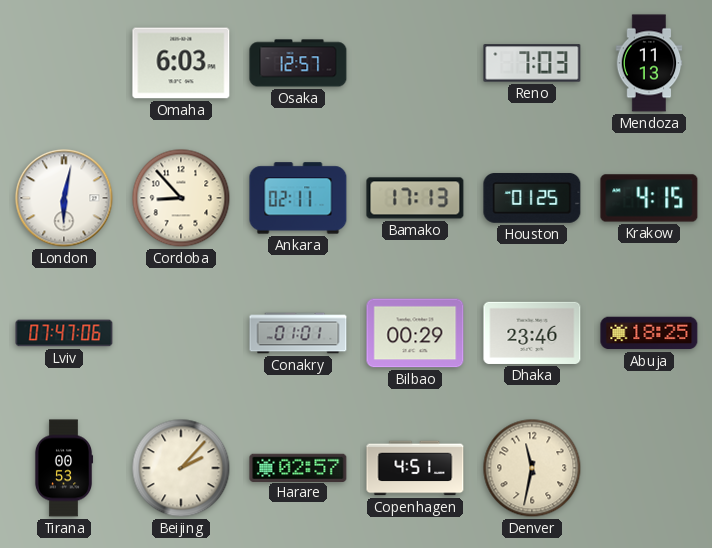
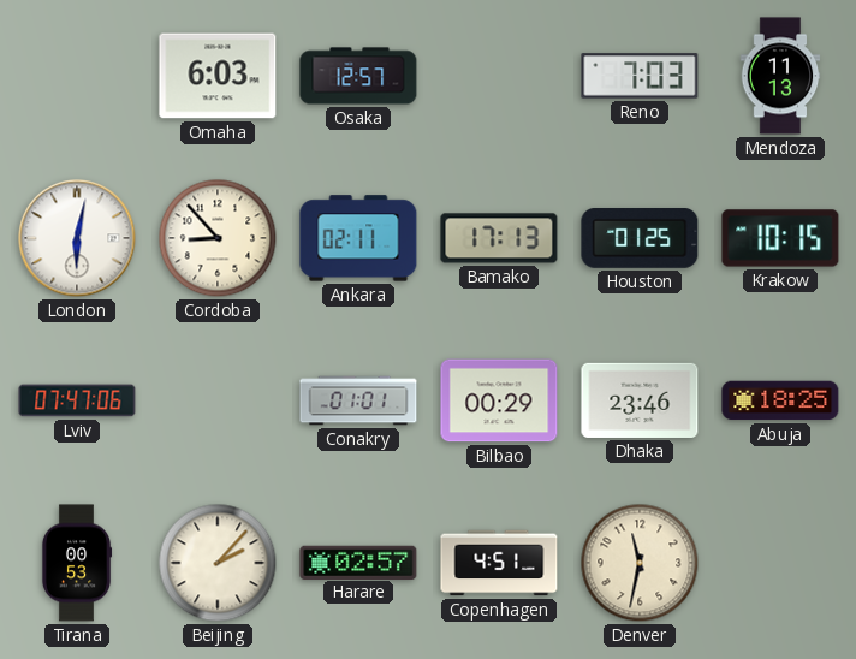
Krakow: 4:15 -> 10:15
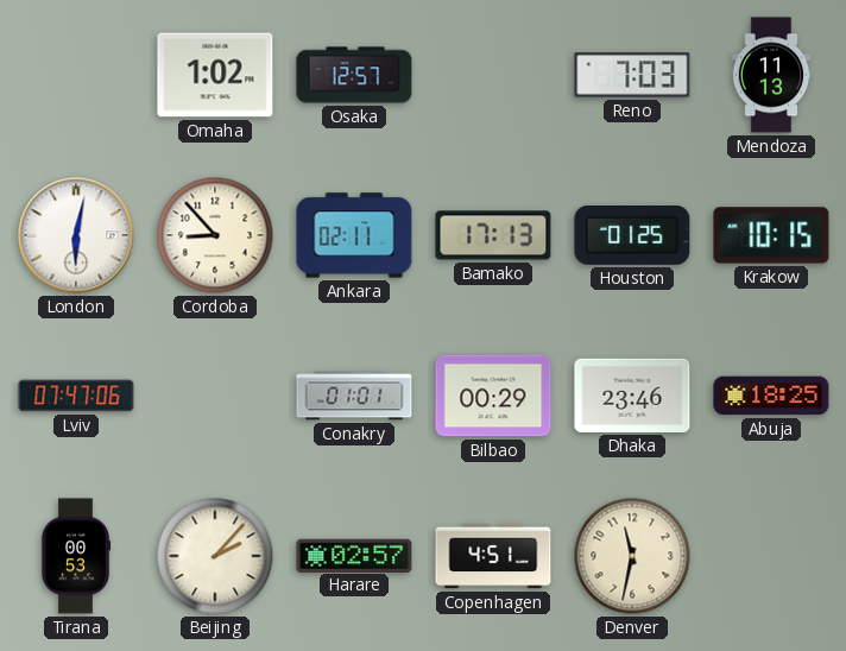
Omaha: 6:03 -> 1:02
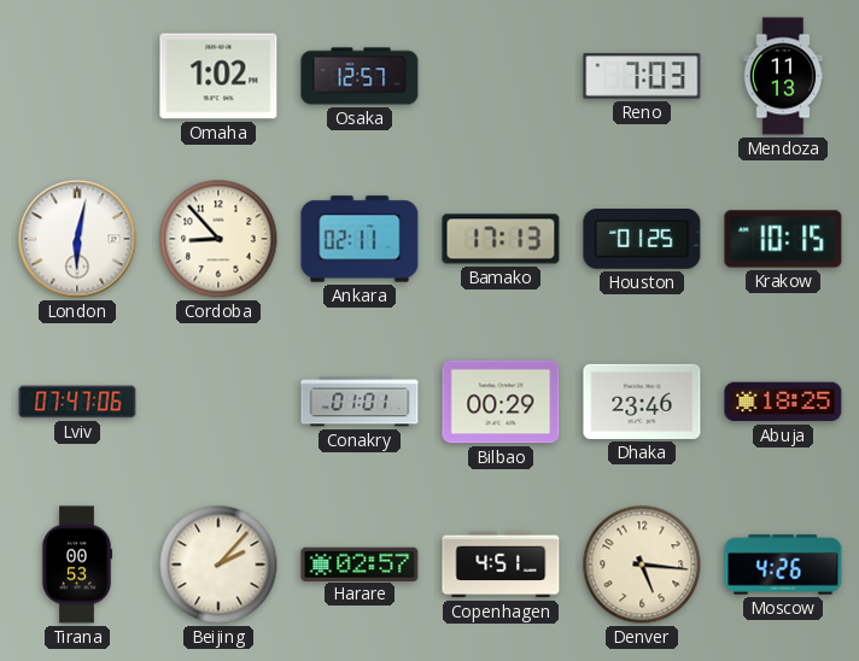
Denver: 11:32 -> 5:16
Moscow: none -> 4:26
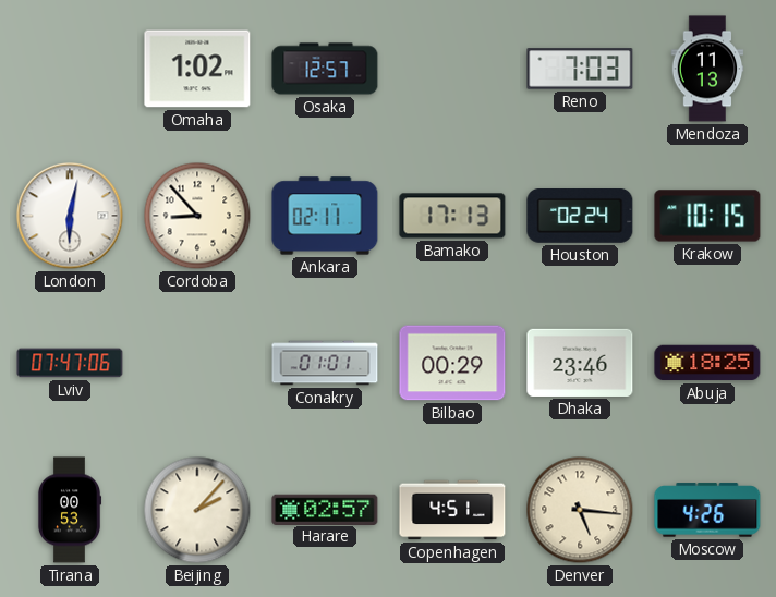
Houston: 01:25 -> 02:24
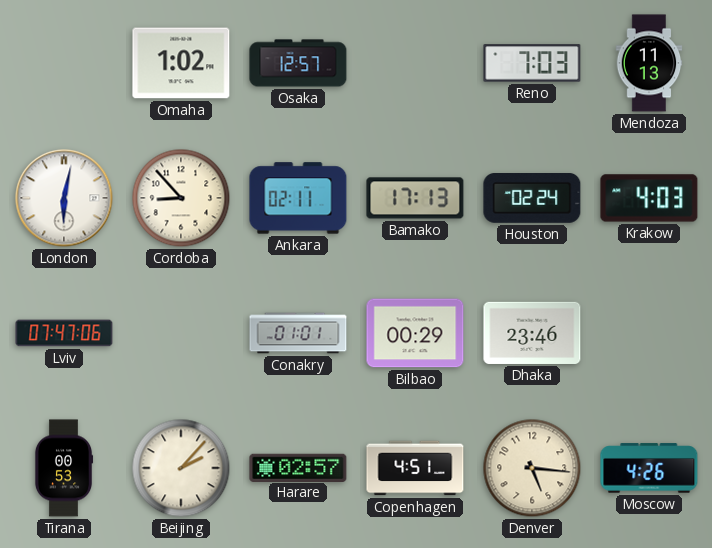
Krakow: 10:15 -> 4:03
Abuja: 18:25 -> none
